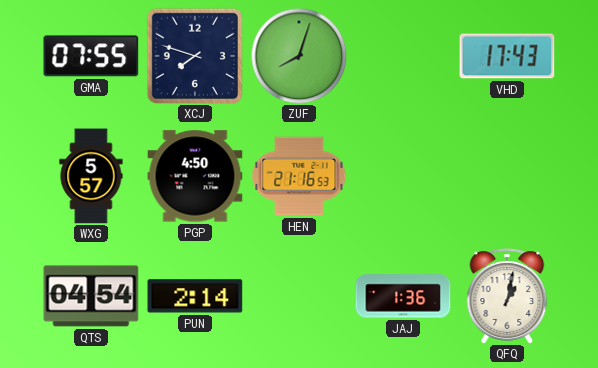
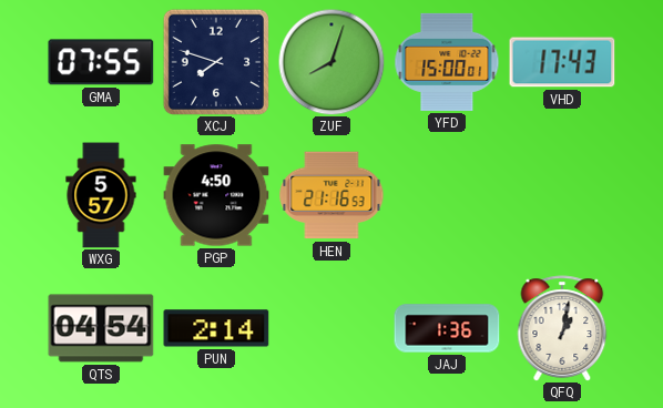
YFD: none -> 15:00
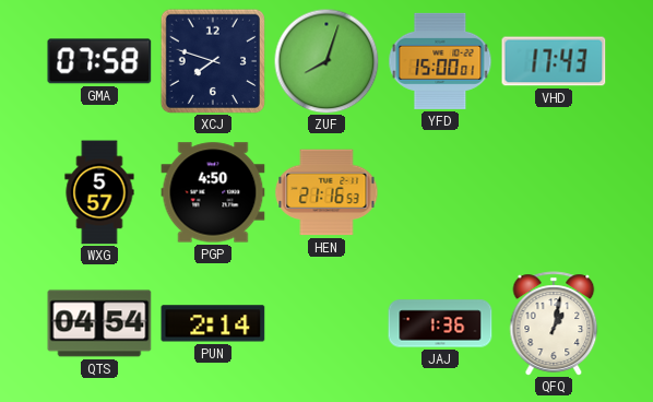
GMA: 07:55 -> 07:58
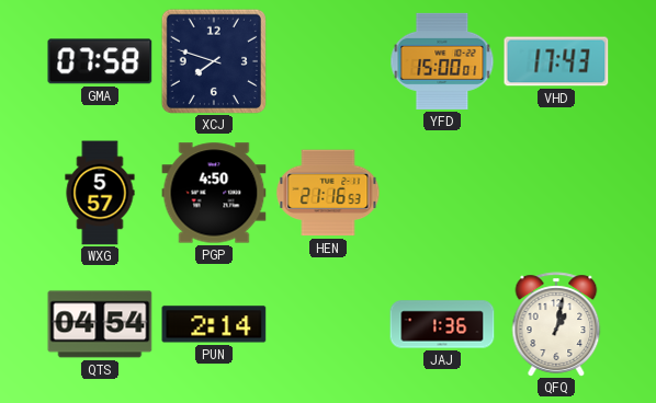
ZUF: 8:03 -> none
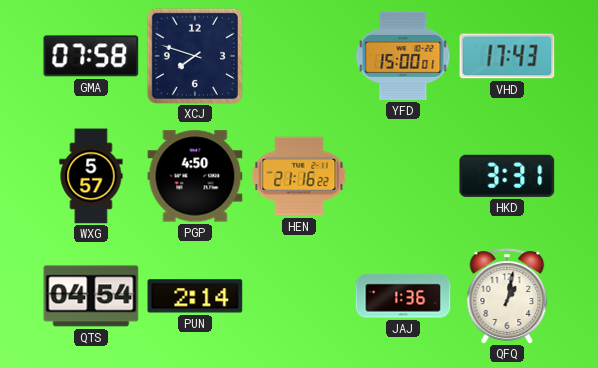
HEN: 21:16:53 -> 21:16:22
HKD: none -> 3:31
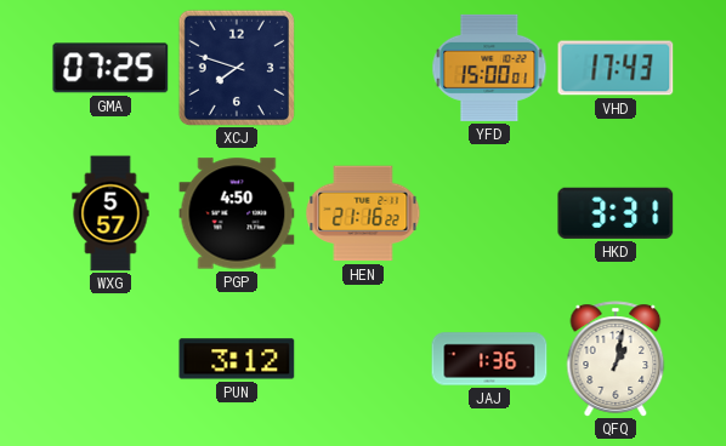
GMA: 07:58 -> 07:25
QTS: 04:54 -> none
PUN: 2:14 -> 3:12
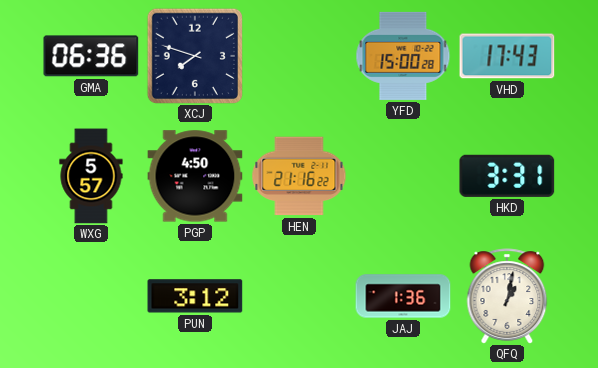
GMA: 07:25 -> 06:36
YFD: 15:00:01 -> 15:00:28
